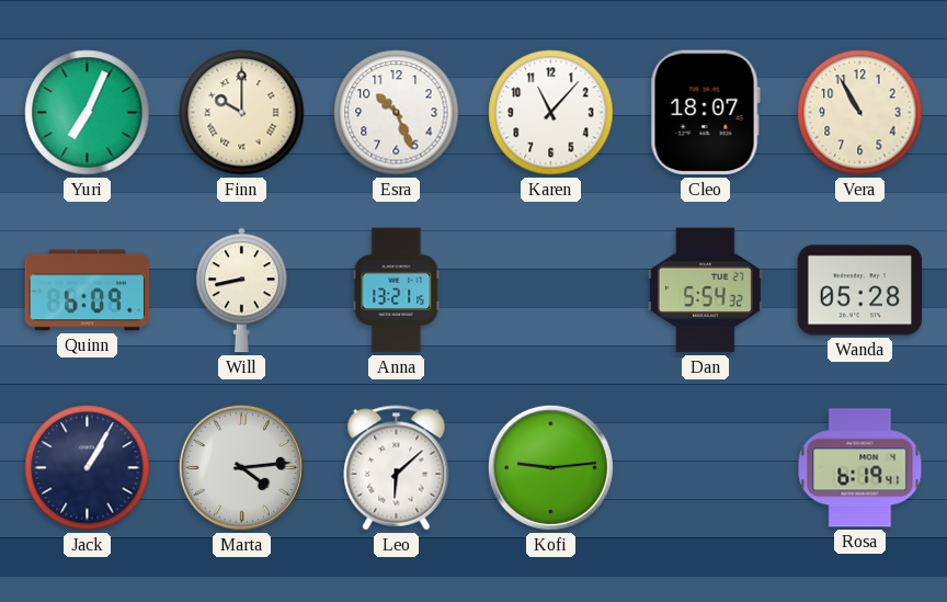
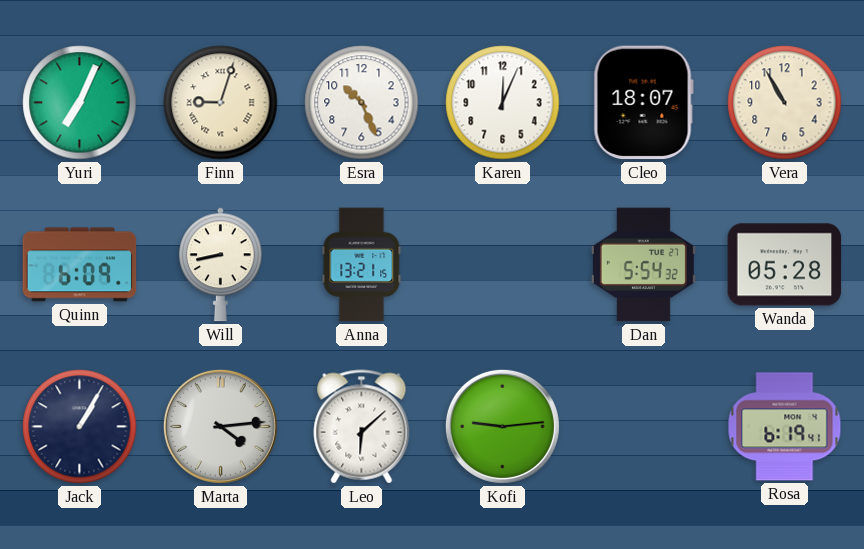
Finn: 10:00 -> 9:03
Karen: 11:07 -> 12:04
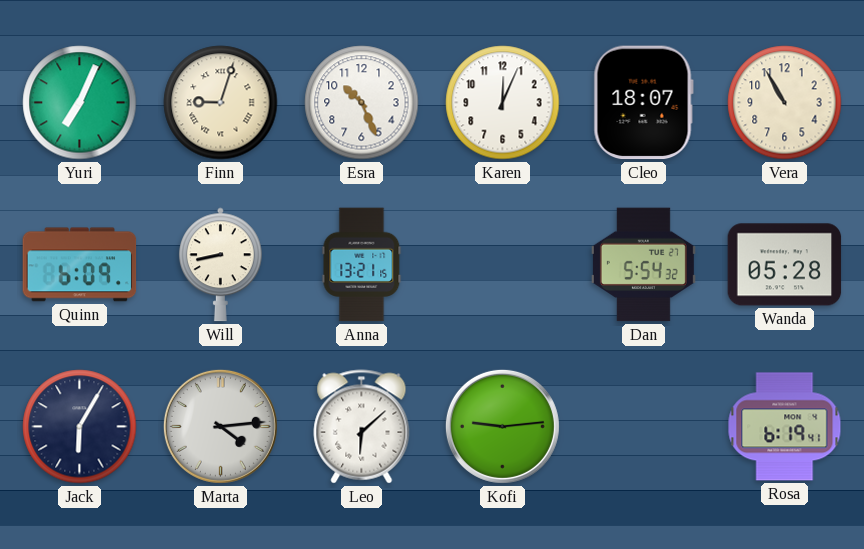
Jack: 1:05 -> 6:05
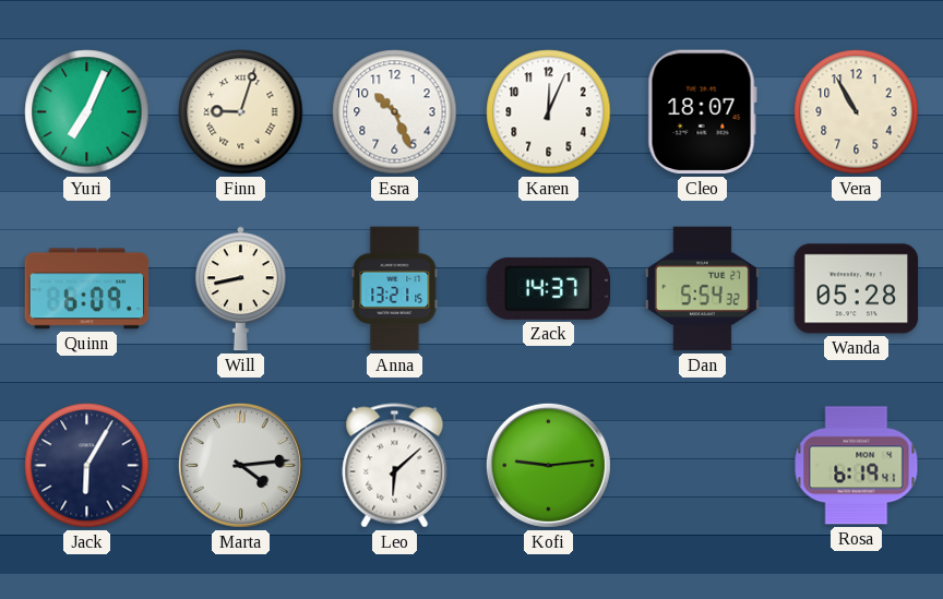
Zack: none -> 14:37
